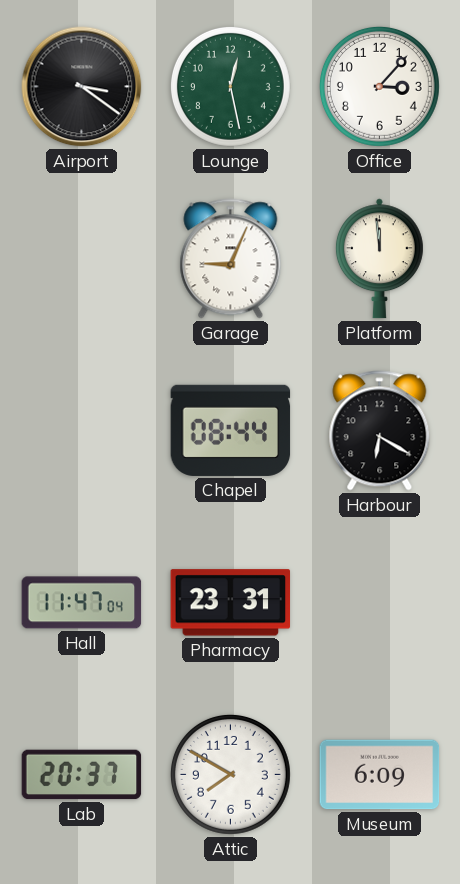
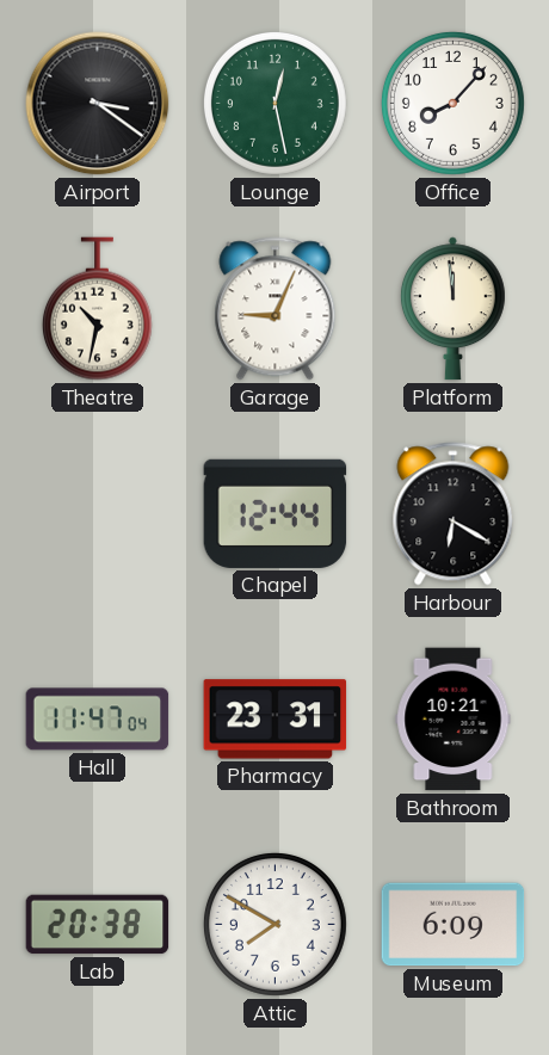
Office: 3:07 -> 8:07
Theatre: none -> 10:32
Chapel: 08:44 -> 12:44
Bathroom: none -> 10:21
Lab: 20:37 -> 20:38
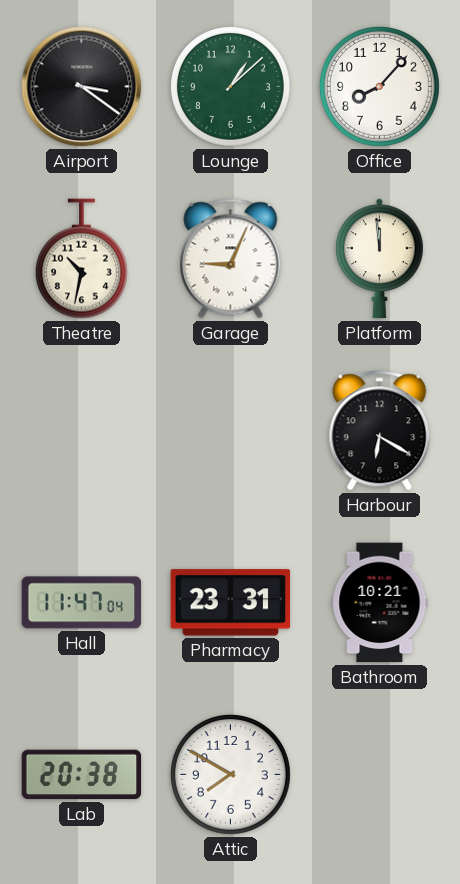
Lounge: 12:28 -> 1:08
Chapel: 12:44 -> none
Museum: 6:09 -> none
